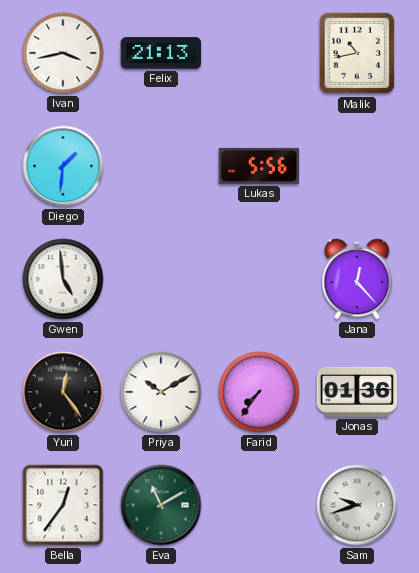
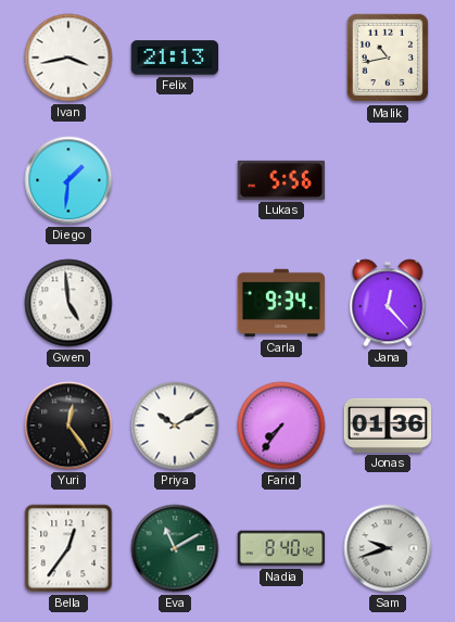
Carla: none -> 9:34
Nadia: none -> 8:40
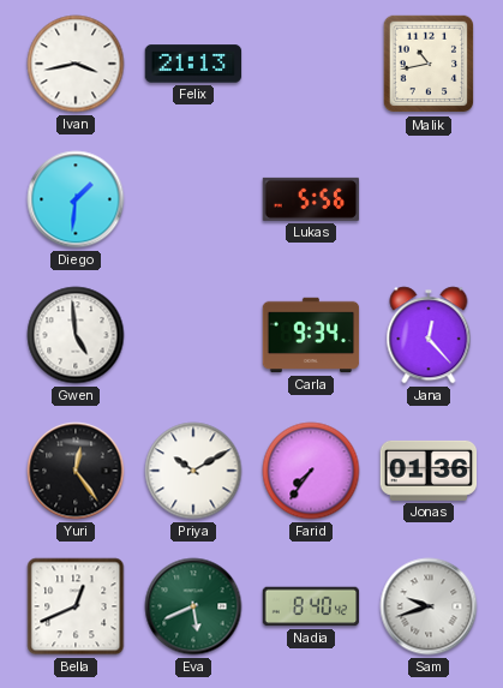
Bella: 12:36 -> 12:41
Eva: 11:10 -> 5:41
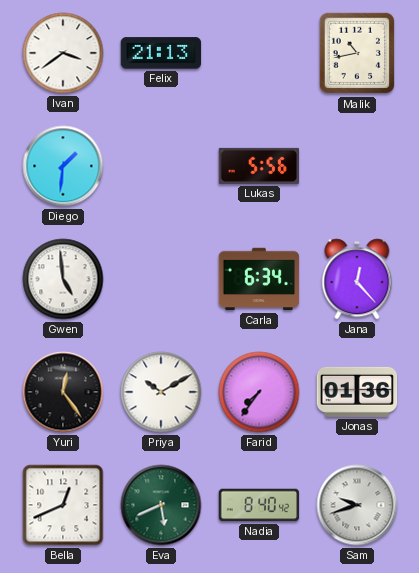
Ivan: 3:43 -> 3:39
Carla: 9:34 -> 6:34
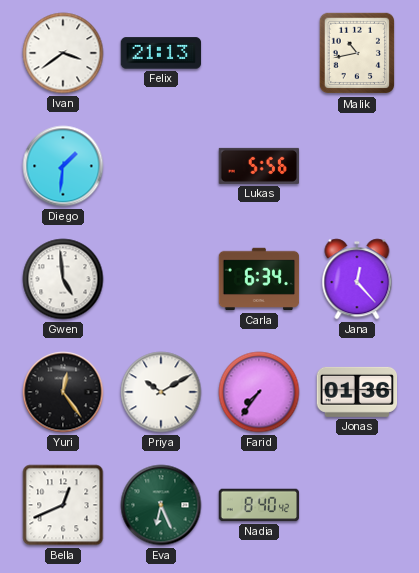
Eva: 5:41 -> 6:26
Sam: 9:42 -> none
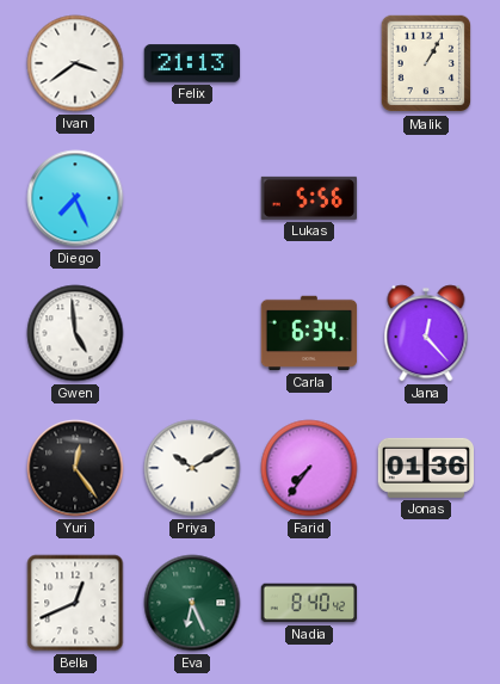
Malik: 10:43 -> 1:05
Diego: 1:31 -> 7:26
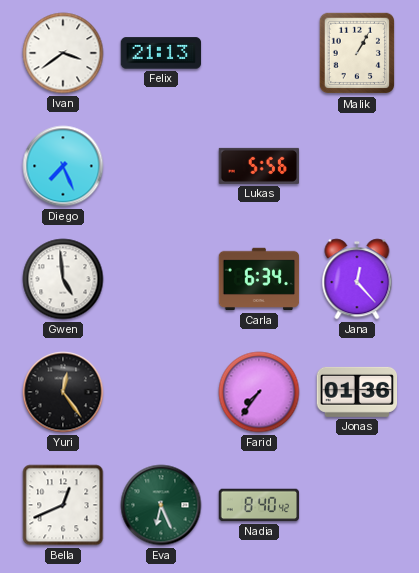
Priya: 10:10 -> none
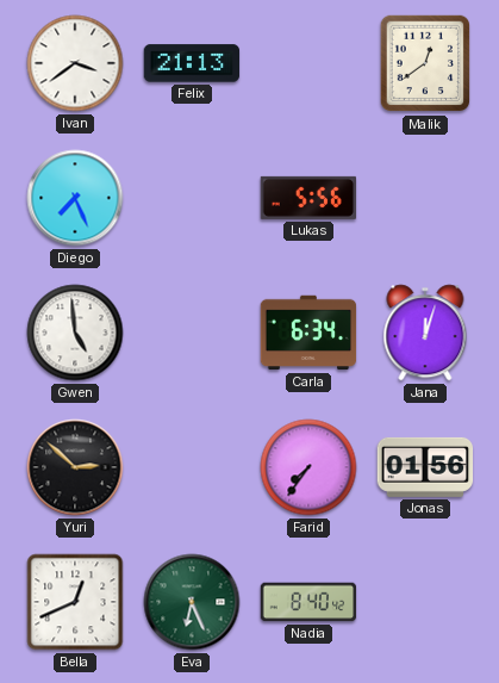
Malik: 1:05 -> 12:39
Jana: 12:23 -> 12:03
Yuri: 12:24 -> 2:52
Jonas: 01:36 -> 01:56
